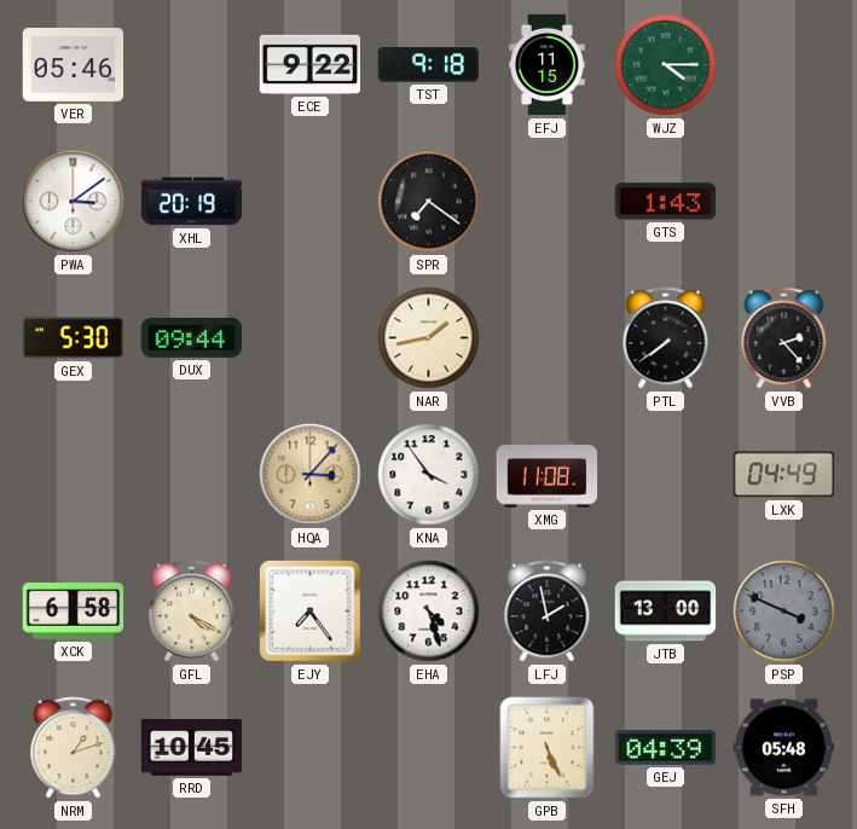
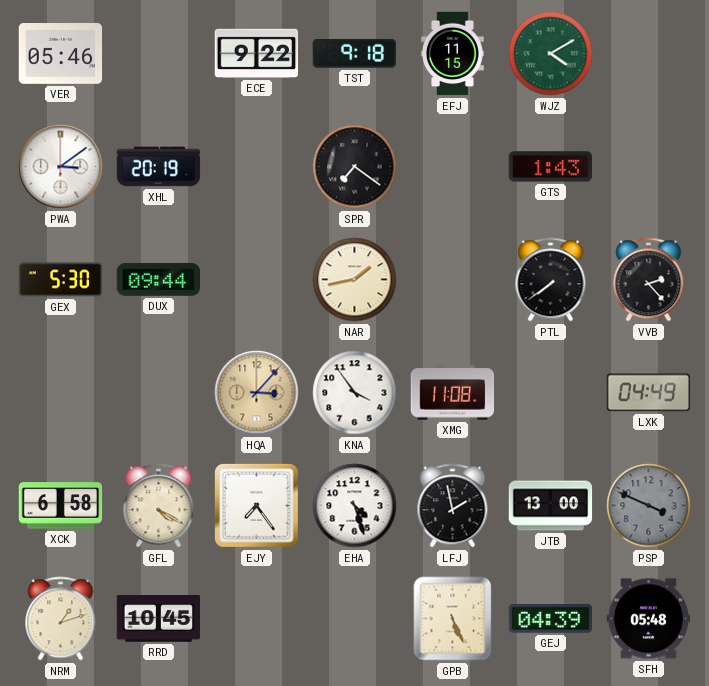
WJZ: 4:15 -> 4:10
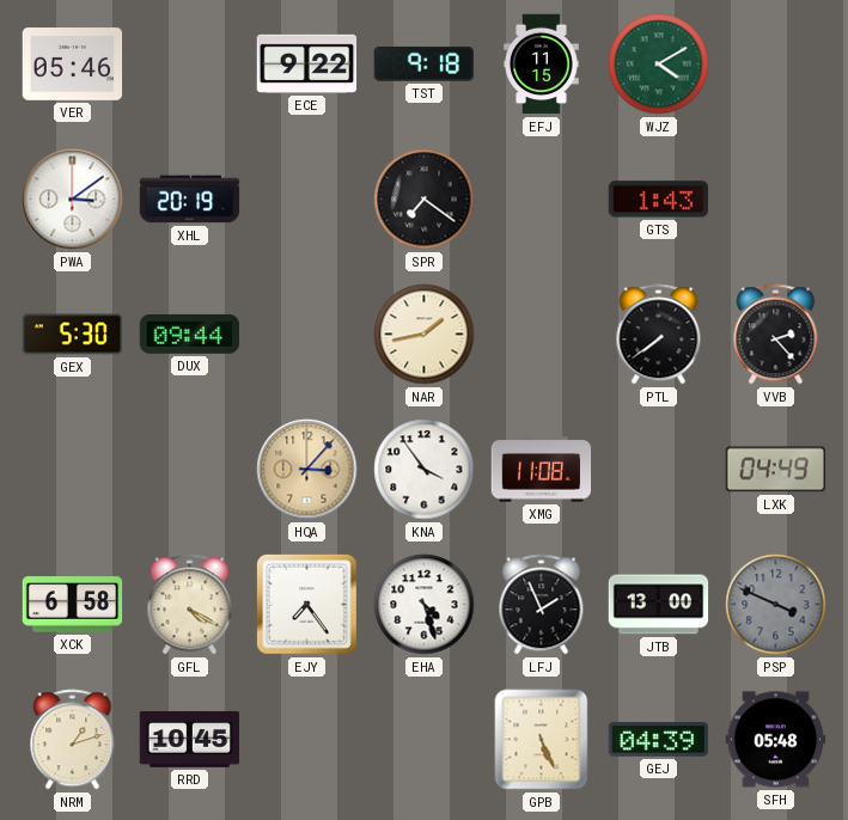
LFJ: 1:58 -> 1:56
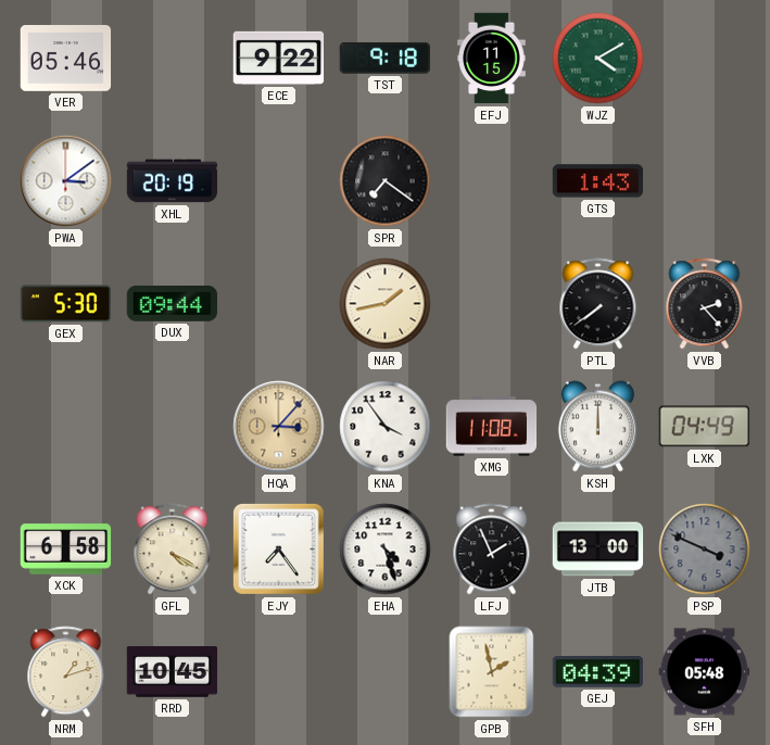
KSH: none -> 12:00
GPB: 5:26 -> 1:58
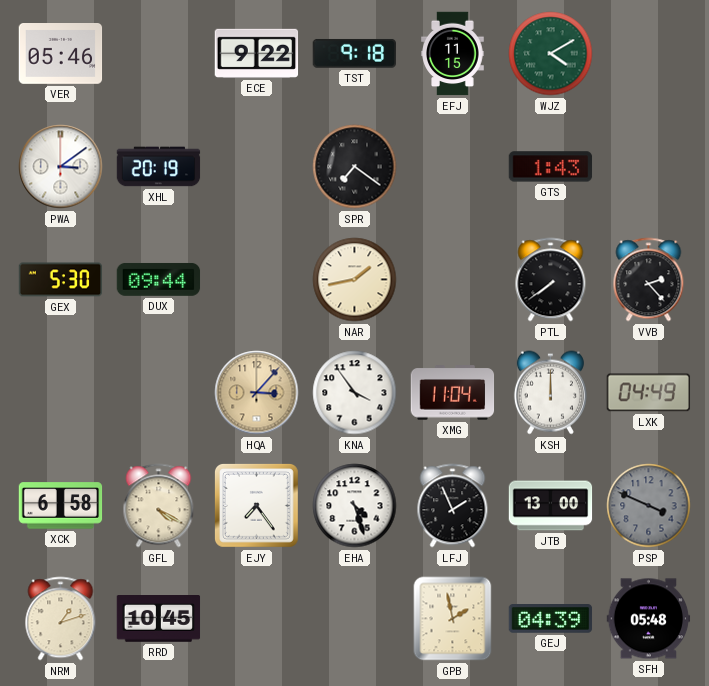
XMG: 11:08 -> 11:04
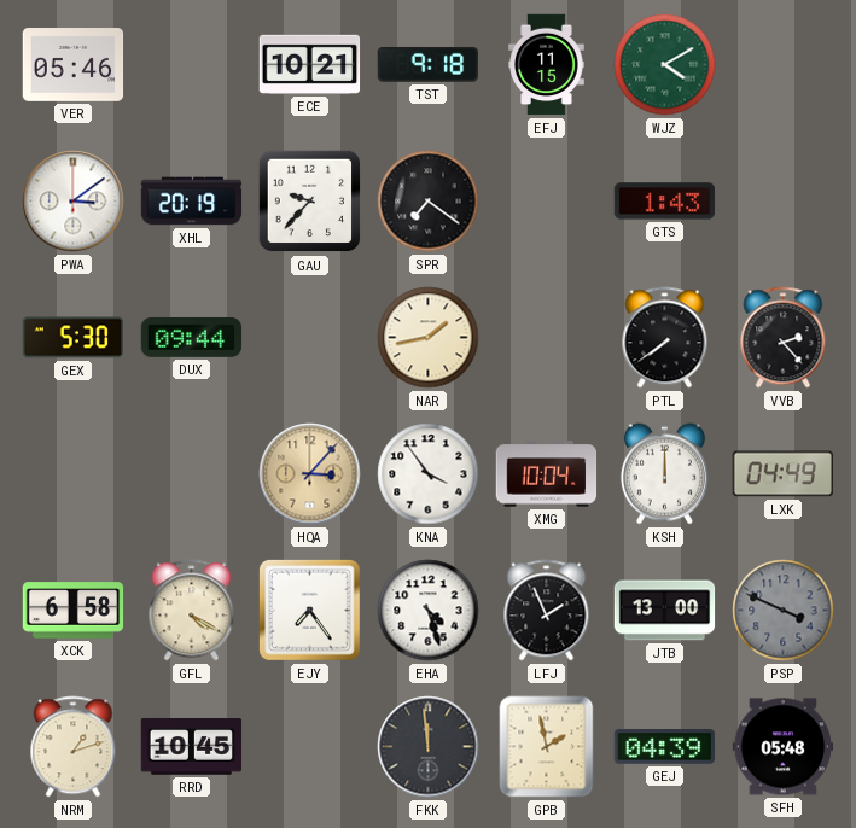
ECE: 9:22 -> 10:21
GAU: none -> 9:37
XMG: 11:04 -> 10:04
FKK: none -> 11:59
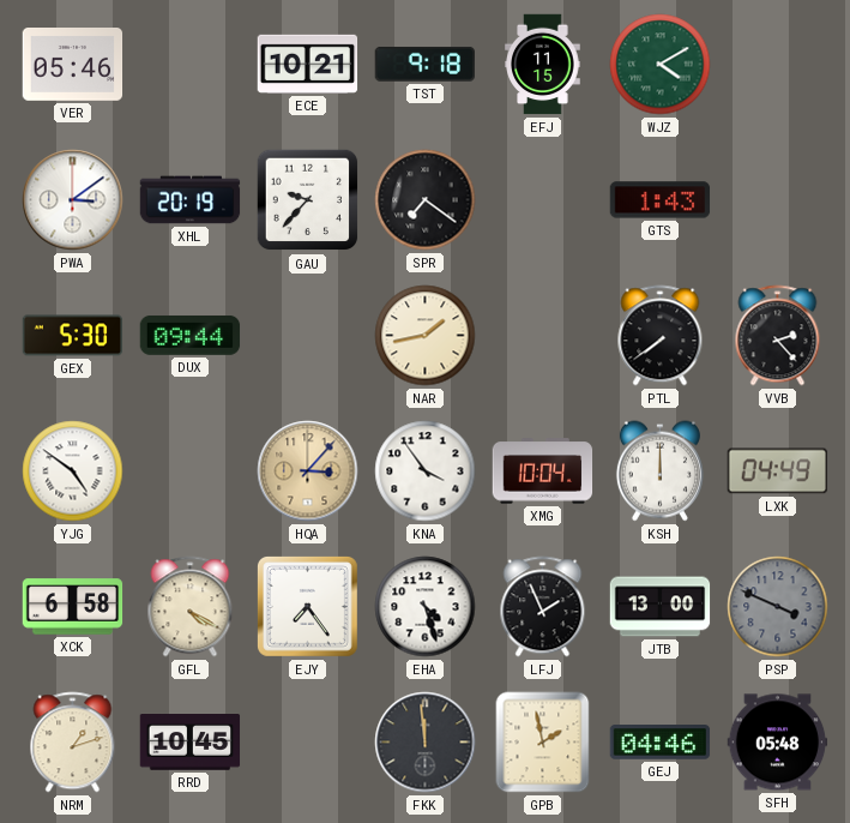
YJG: none -> 4:51
GEJ: 04:39 -> 04:46
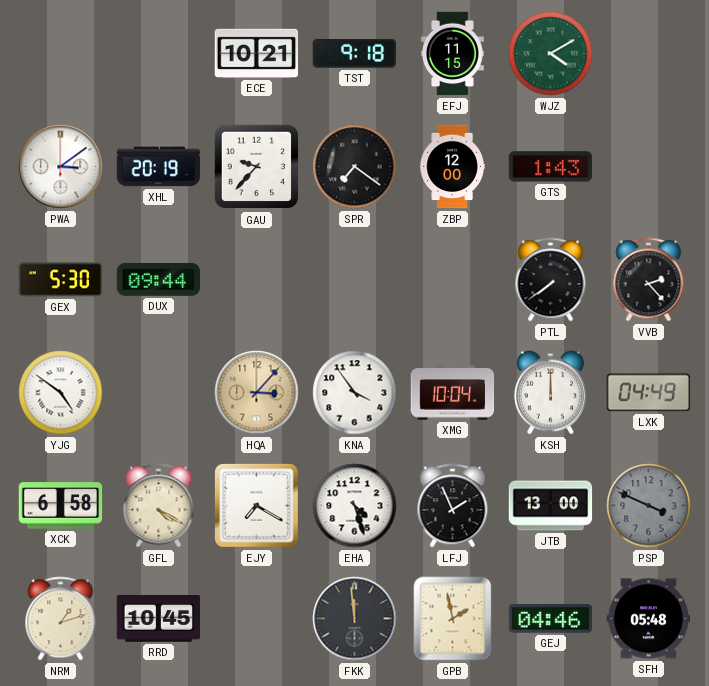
VER: 05:46 -> none
ZBP: none -> 12:00
NAR: 1:43 -> none
EJY: 7:24 -> 7:20
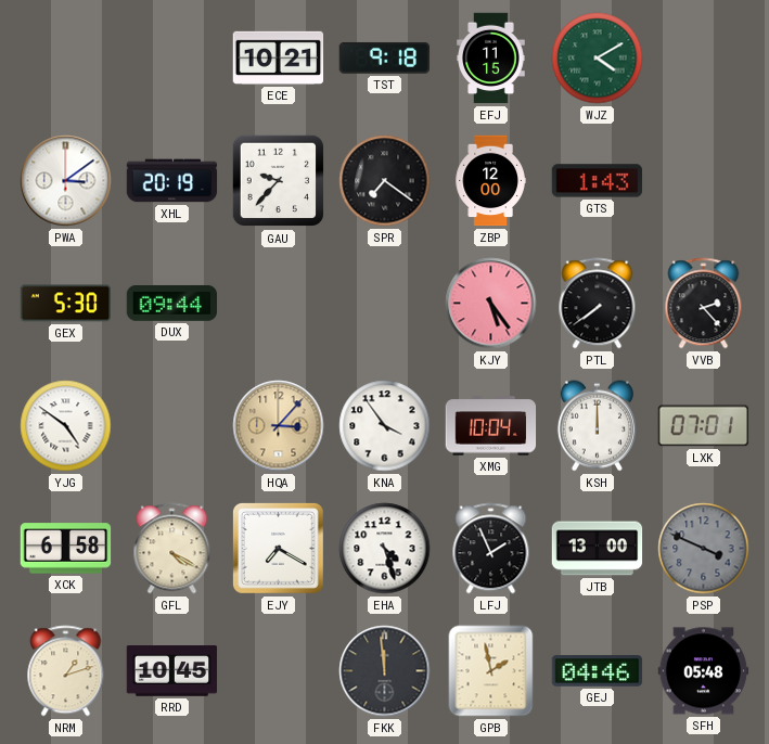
KJY: none -> 5:24
LXK: 04:49 -> 07:01
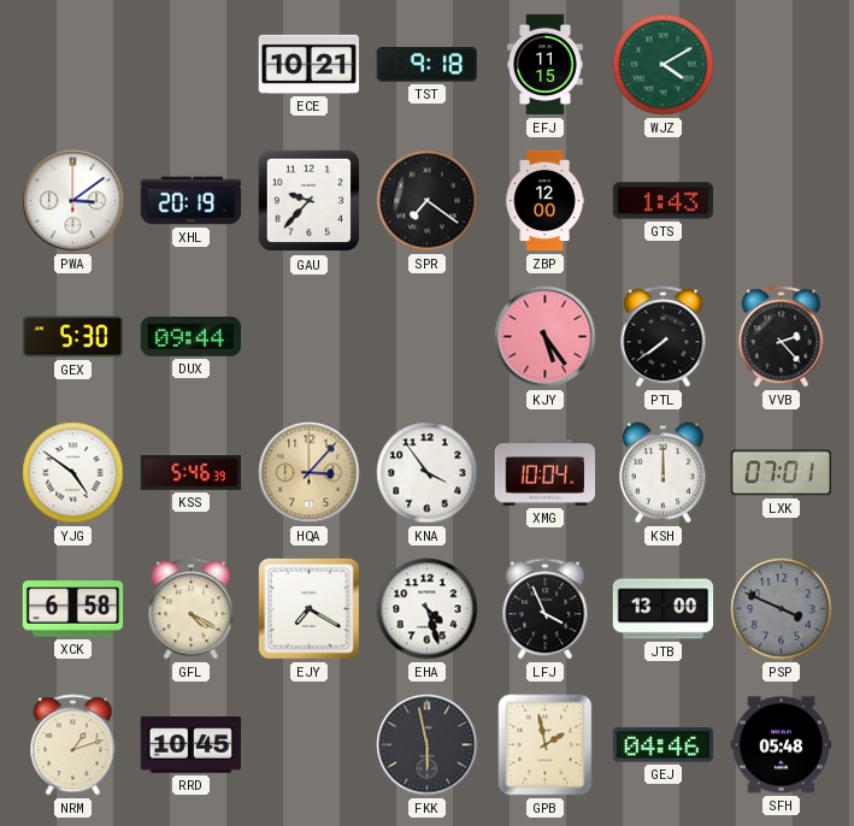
KSS: none -> 5:46
LFJ: 1:56 -> 3:56
FKK: 11:59 -> 5:58
